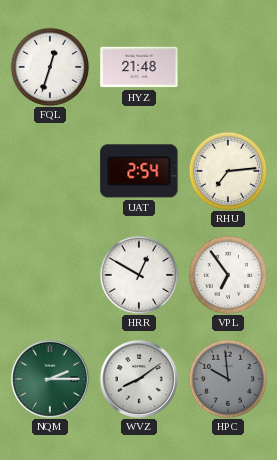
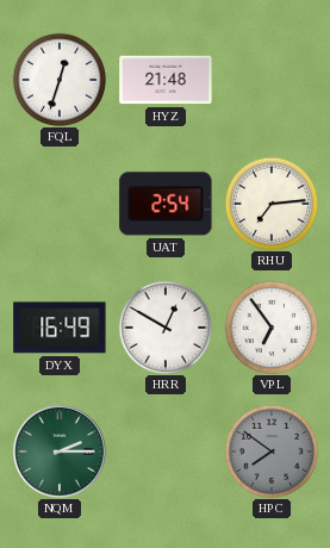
DYX: none -> 16:49
WVZ: 8:09 -> none
HPC: 9:59 -> 7:51
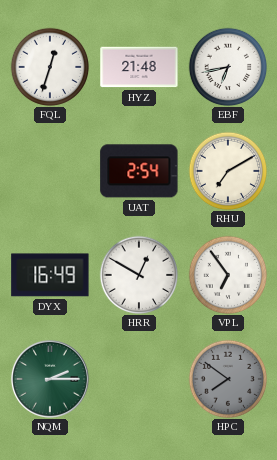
EBF: none -> 6:43
RHU: 7:14 -> 7:10
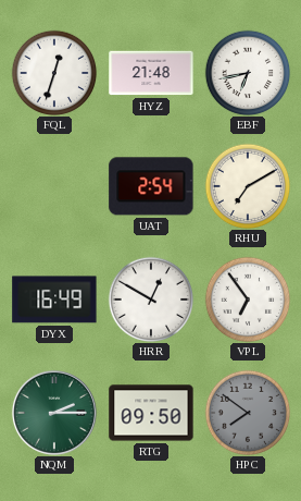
RTG: none -> 09:50
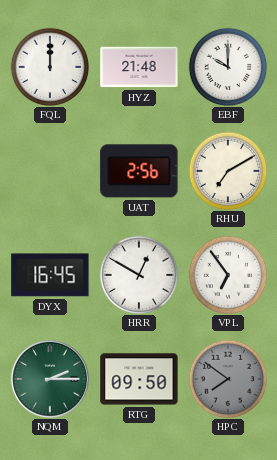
FQL: 12:33 -> 12:00
EBF: 6:43 -> 10:00
UAT: 2:54 -> 2:56
DYX: 16:49 -> 16:45
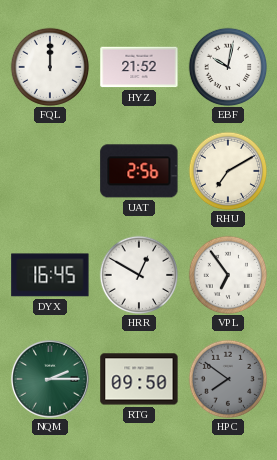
HYZ: 21:48 -> 21:52
EBF: 10:00 -> 10:02
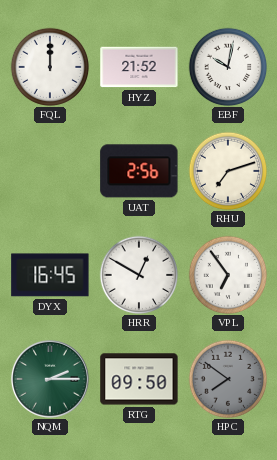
RHU: 7:10 -> 7:12
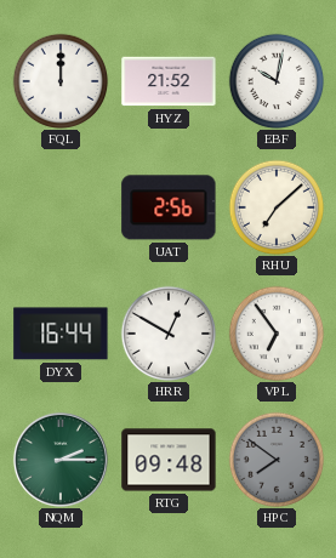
RHU: 7:12 -> 7:08
DYX: 16:45 -> 16:44
RTG: 09:50 -> 09:48
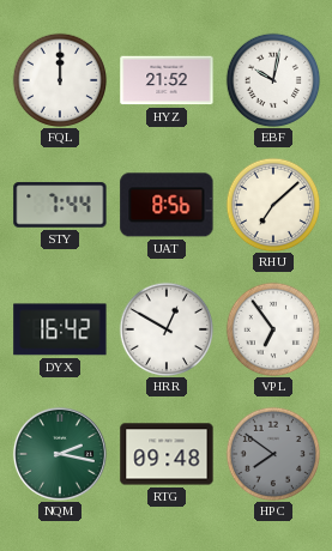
STY: none -> 7:44
UAT: 2:56 -> 8:56
DYX: 16:44 -> 16:42
NQM: 2:15 -> 2:17
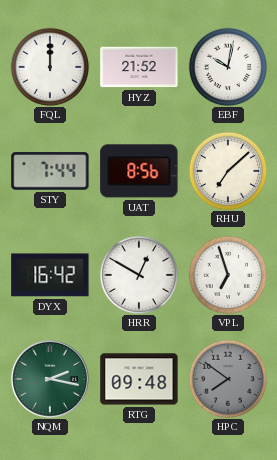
VPL: 6:54 -> 6:57
